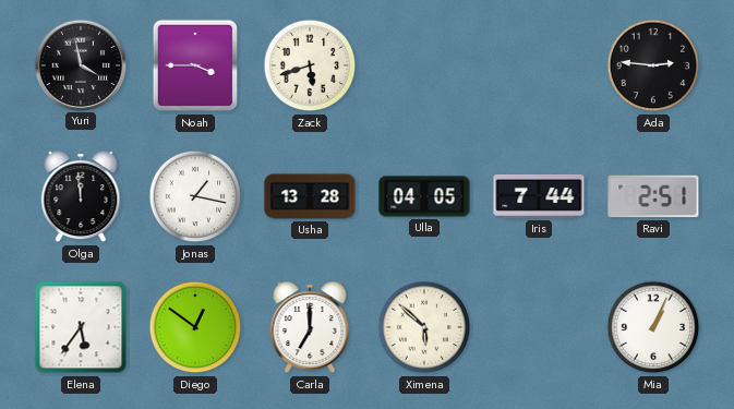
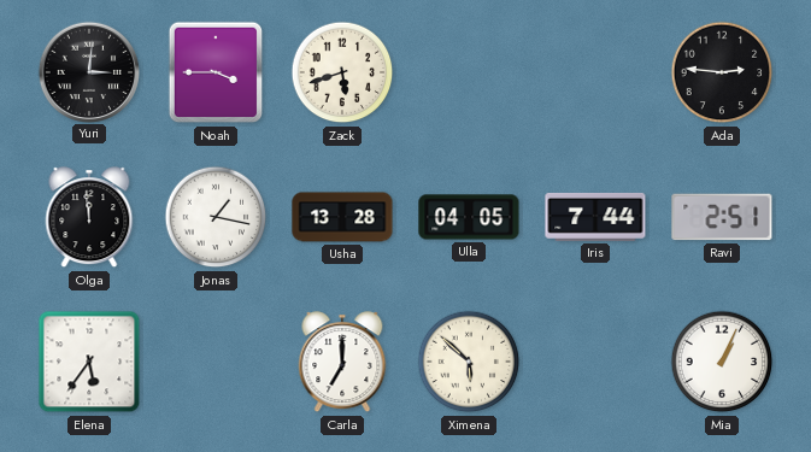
Yuri: 3:58 -> 3:01
Diego: 12:51 -> none
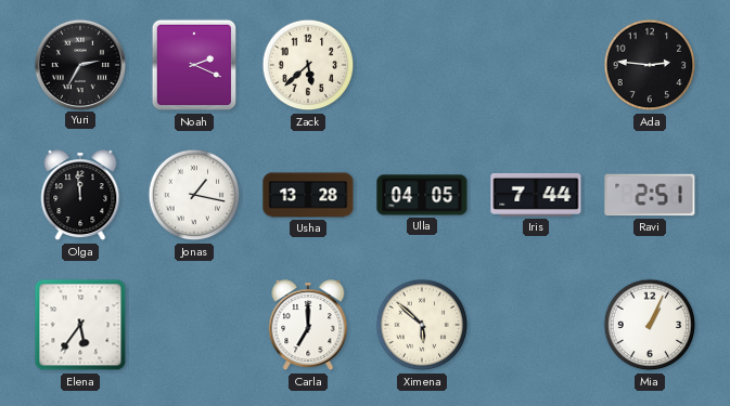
Yuri: 3:01 -> 2:35
Noah: 3:45 -> 2:19
Zack: 5:42 -> 5:38
